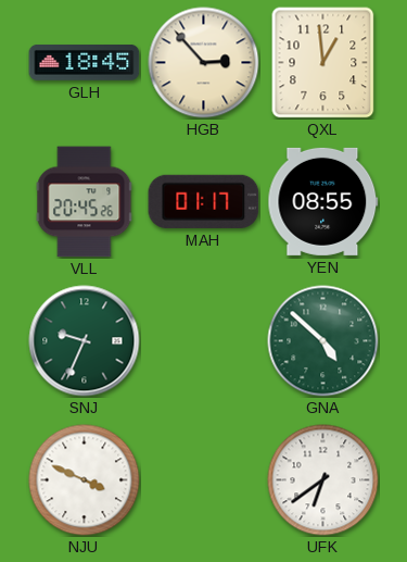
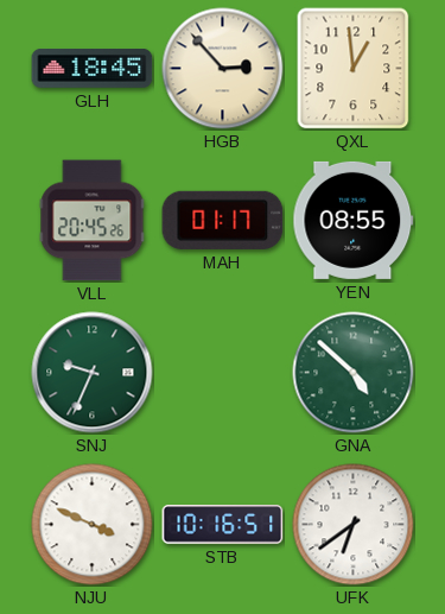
STB: none -> 10:16
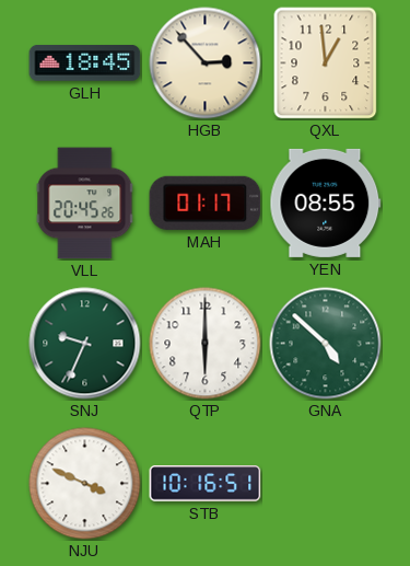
QTP: none -> 6:00
UFK: 6:39 -> none
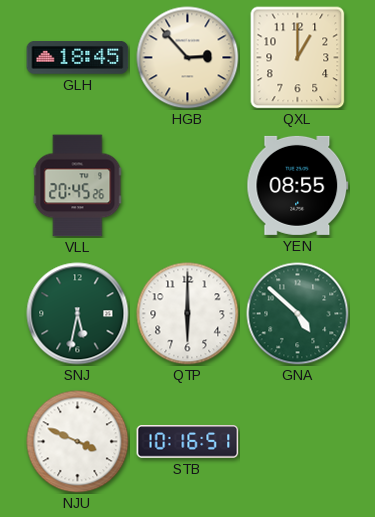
QXL: 12:59 -> 1:00
MAH: 01:17 -> none
SNJ: 9:34 -> 5:32
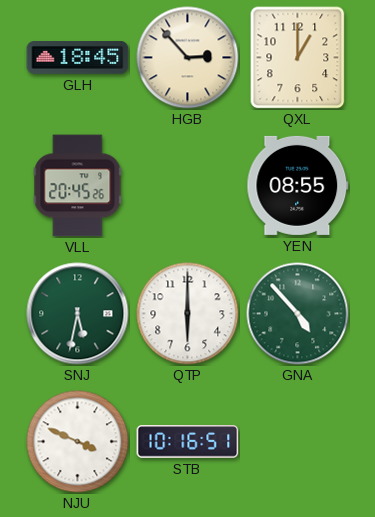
GNA: 4:52 -> 4:53
